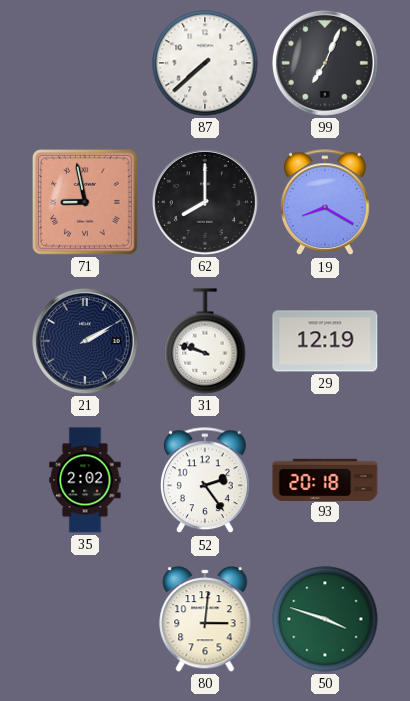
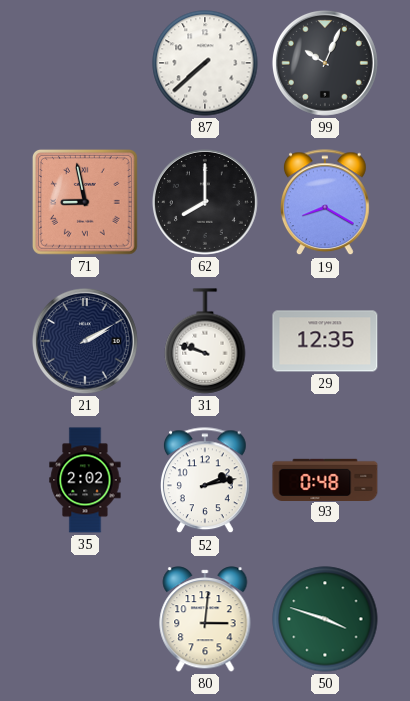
99: 7:04 -> 10:04
29: 12:19 -> 12:35
52: 2:24 -> 2:13
93: 20:18 -> 0:48
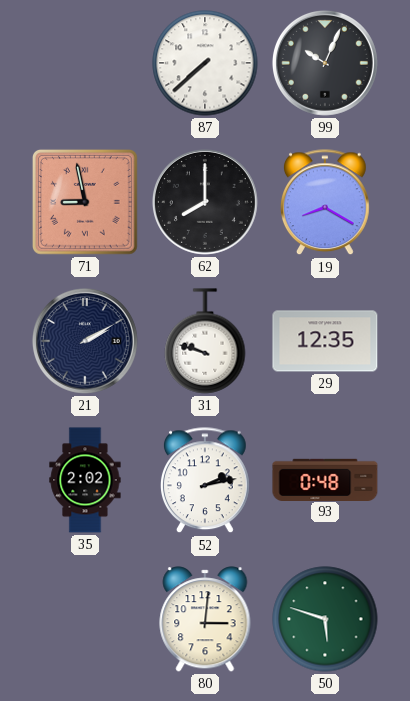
50: 3:48 -> 5:48
